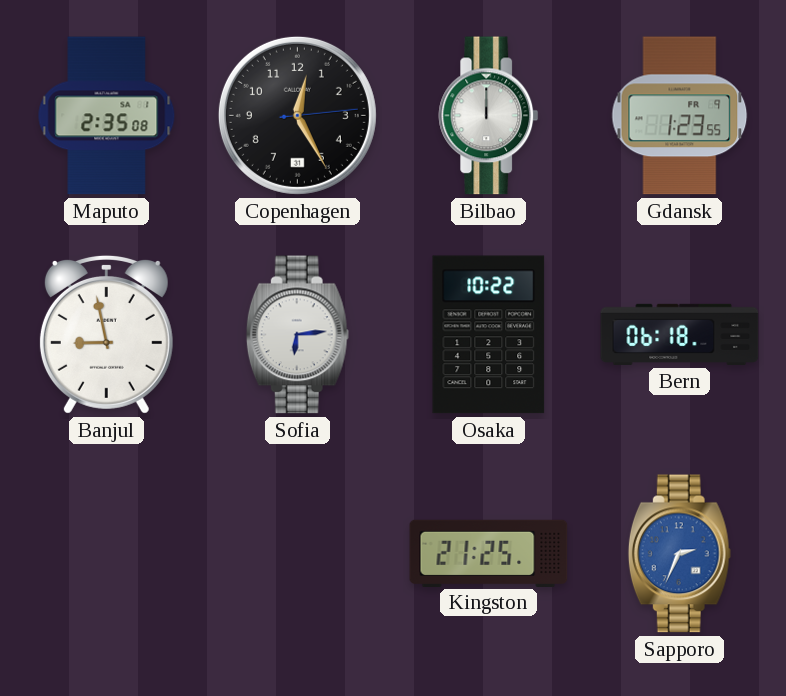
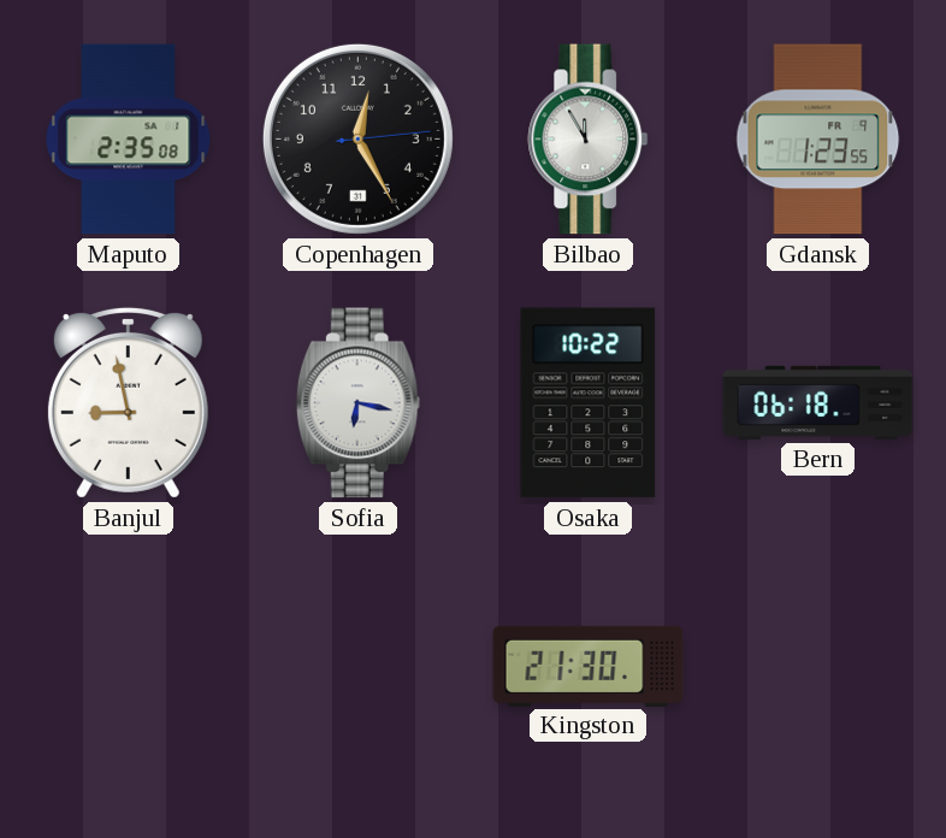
Bilbao: 12:00 -> 11:55
Sofia: 6:14 -> 6:17
Kingston: 21:25 -> 21:30
Sapporo: 2:34 -> none
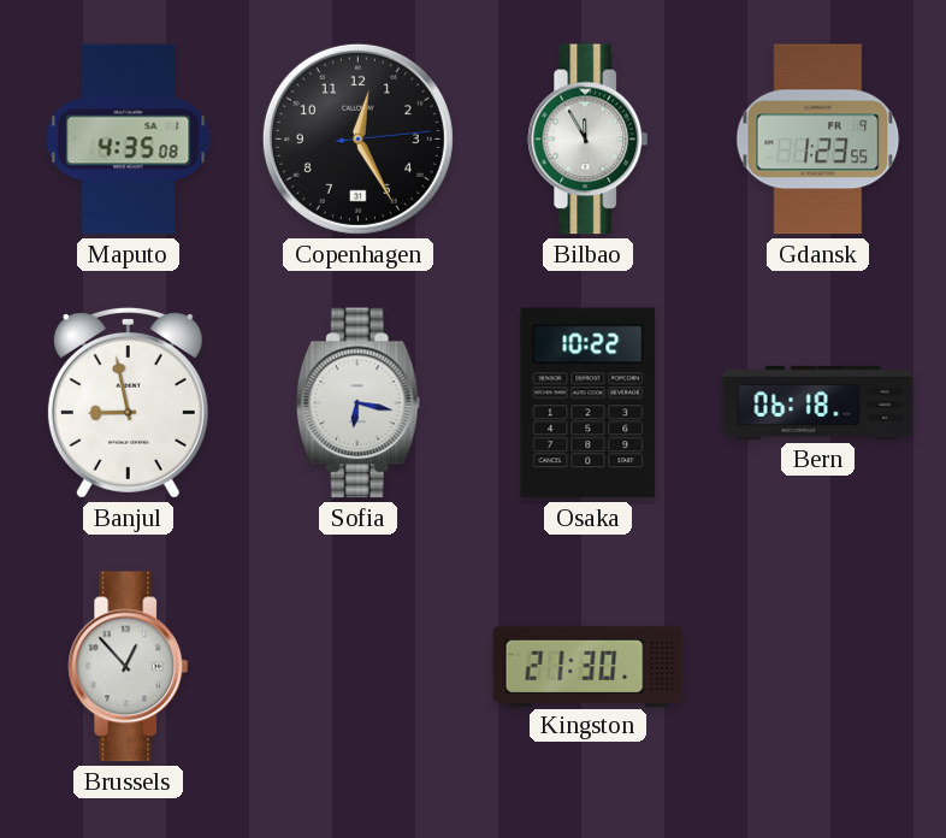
Maputo: 2:35 -> 4:35
Brussels: none -> 12:53
